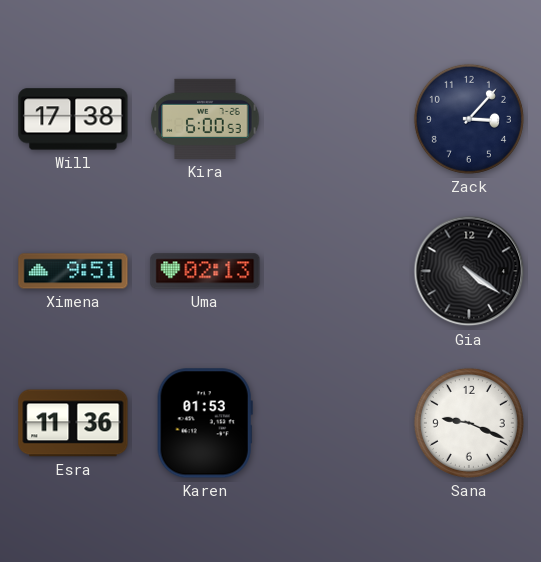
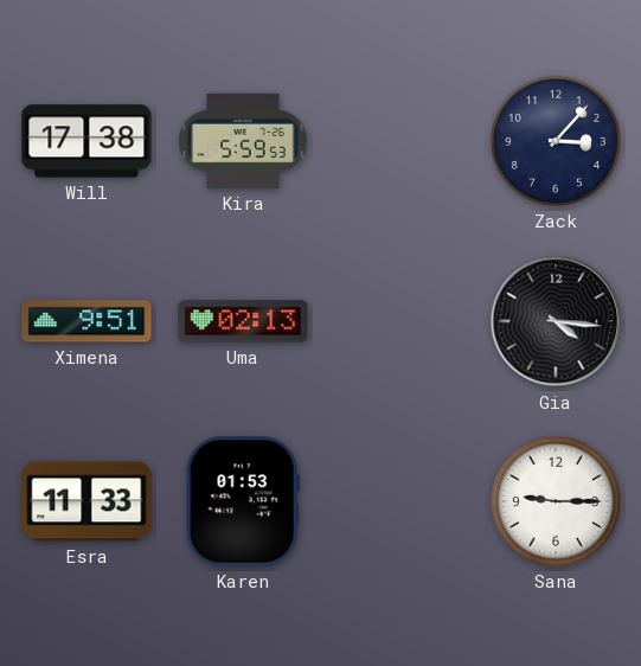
Kira: 6:00 -> 5:59
Gia: 4:21 -> 4:16
Esra: 11:36 -> 11:33
Sana: 9:19 -> 9:15
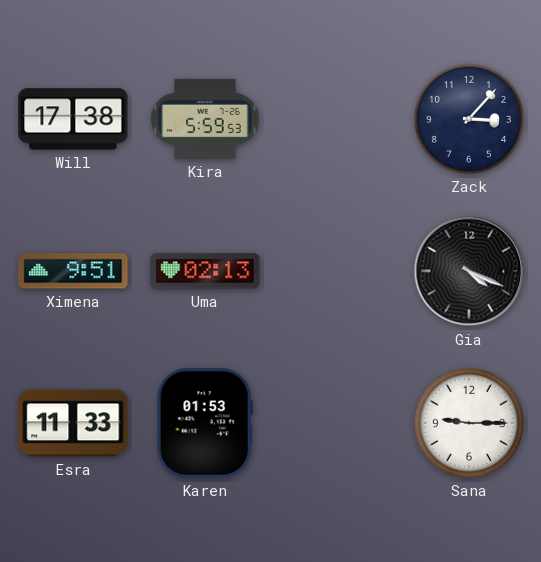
Gia: 4:16 -> 4:19
